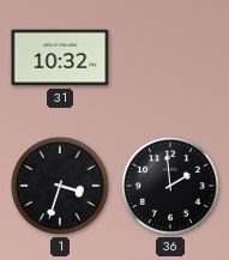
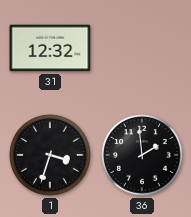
31: 10:32 -> 12:32
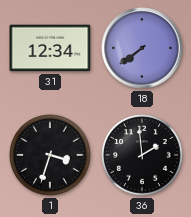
31: 12:32 -> 12:34
18: none -> 7:39
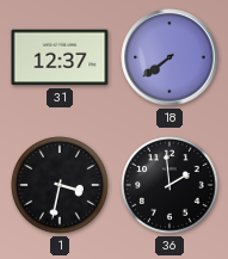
31: 12:34 -> 12:37
1: 3:33 -> 3:32
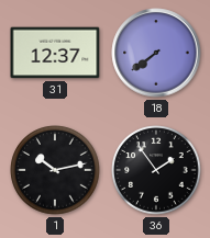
1: 3:32 -> 10:13
36: 1:59 -> 1:54
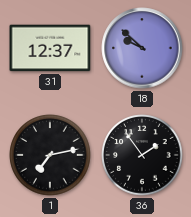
18: 7:39 -> 9:52
1: 10:13 -> 7:13
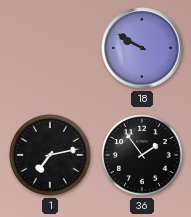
31: 12:37 -> none
18: 9:52 -> 9:50
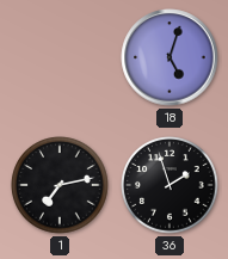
18: 9:50 -> 5:03
36: 1:54 -> 1:57
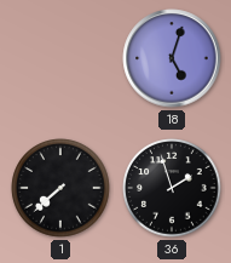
1: 7:13 -> 7:38
